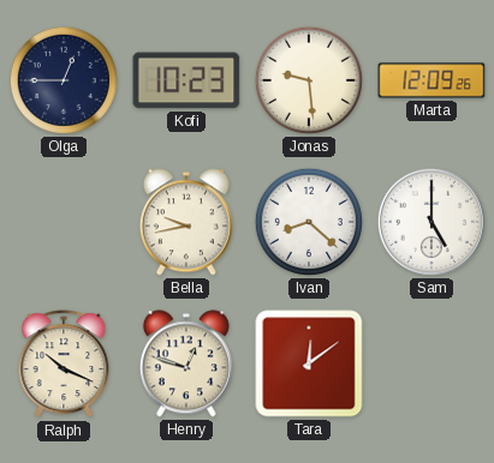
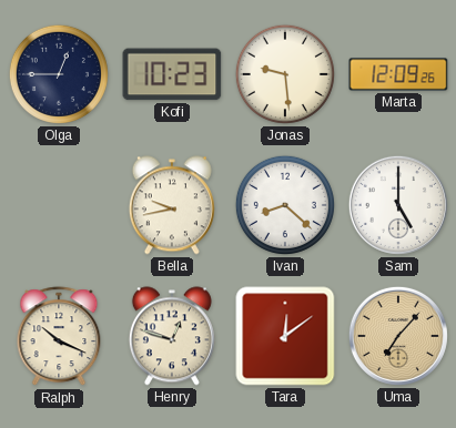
Uma: none -> 7:07
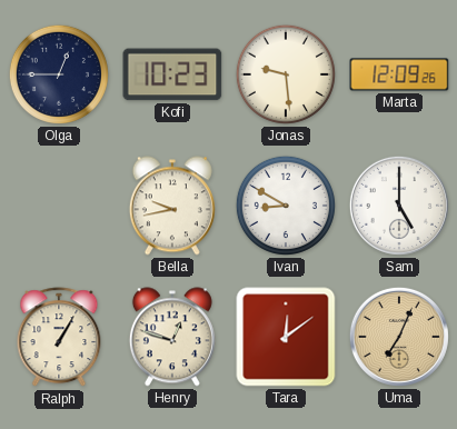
Ivan: 8:22 -> 8:50
Ralph: 10:19 -> 1:05
Uma: 7:07 -> 7:04
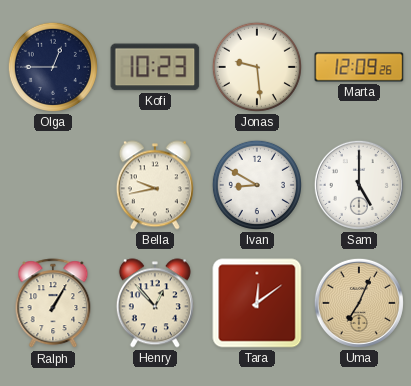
Henry: 12:48 -> 12:53
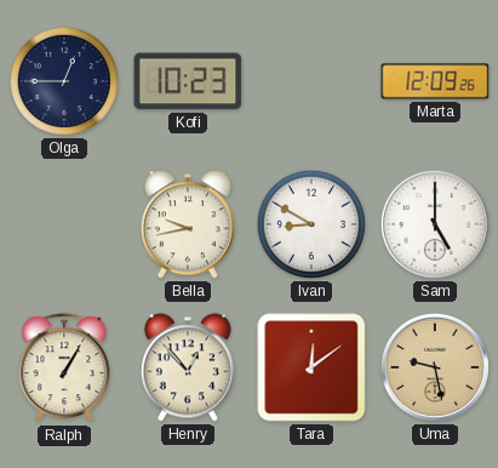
Jonas: 9:29 -> none
Uma: 7:04 -> 9:28
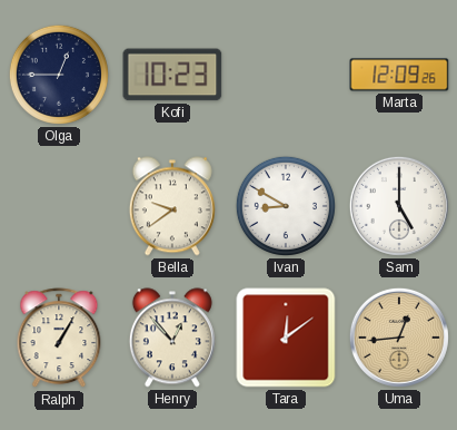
Bella: 9:43 -> 9:39
Uma: 9:28 -> 12:44
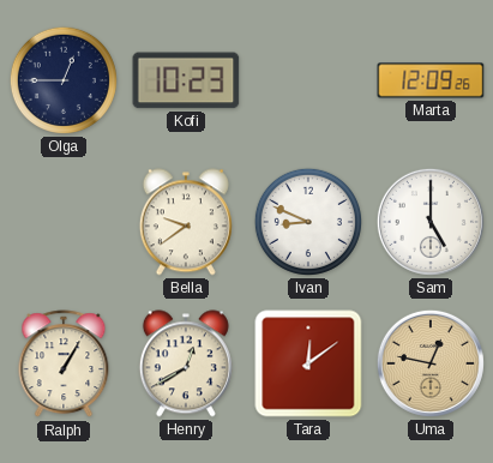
Ivan: 8:50 -> 8:49
Henry: 12:53 -> 12:40
Uma: 12:44 -> 12:47
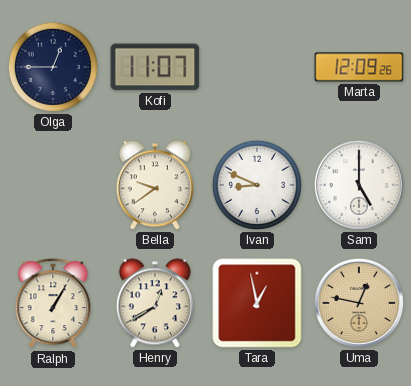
Kofi: 10:23 -> 11:07
Tara: 12:09 -> 12:58
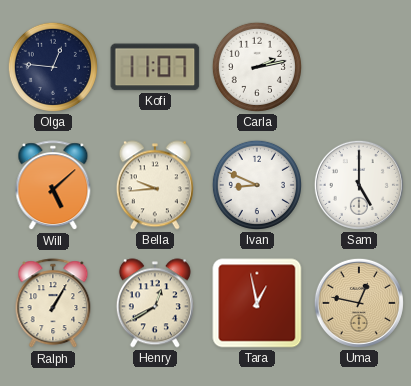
Olga: 12:45 -> 12:46
Carla: none -> 2:13
Marta: 12:09 -> none
Will: none -> 5:08
Bella: 9:39 -> 9:44
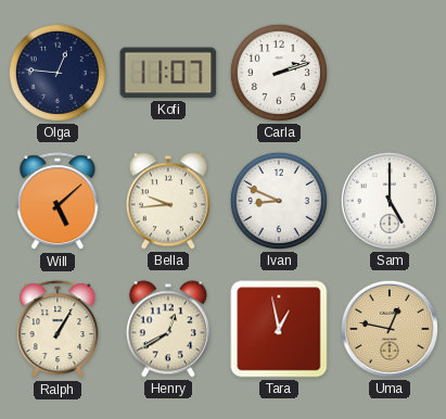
Carla: 2:13 -> 2:12
